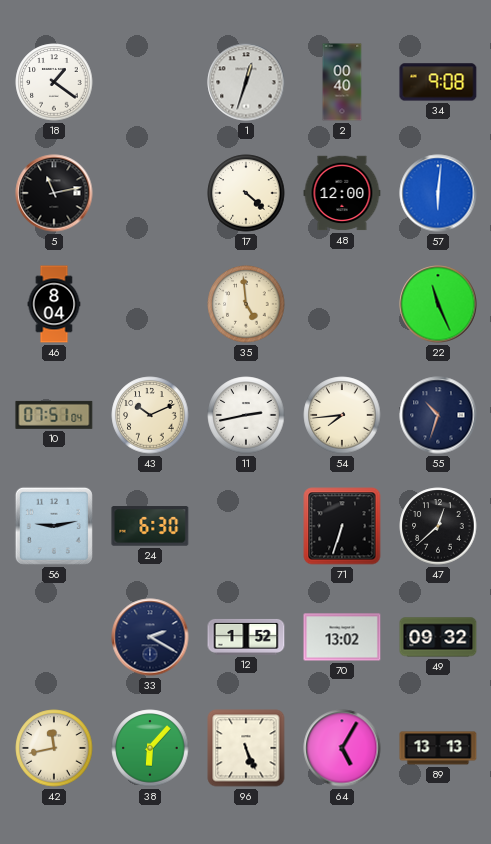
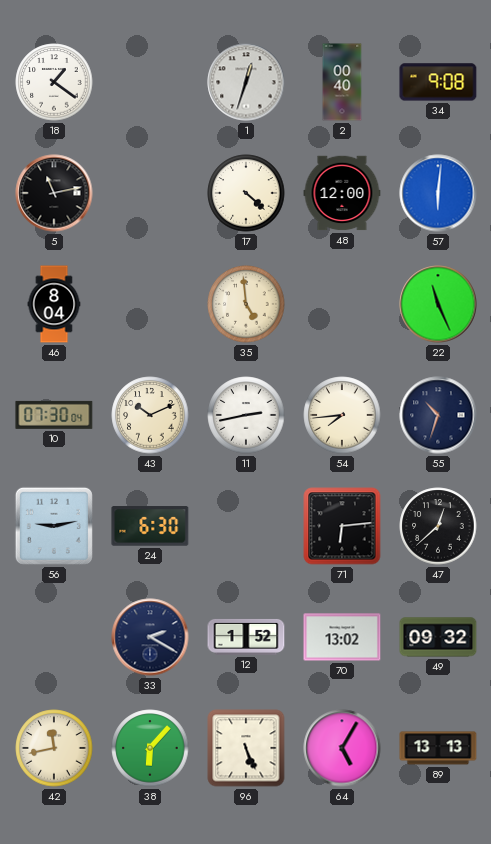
10: 07:51 -> 07:30
71: 6:33 -> 6:14
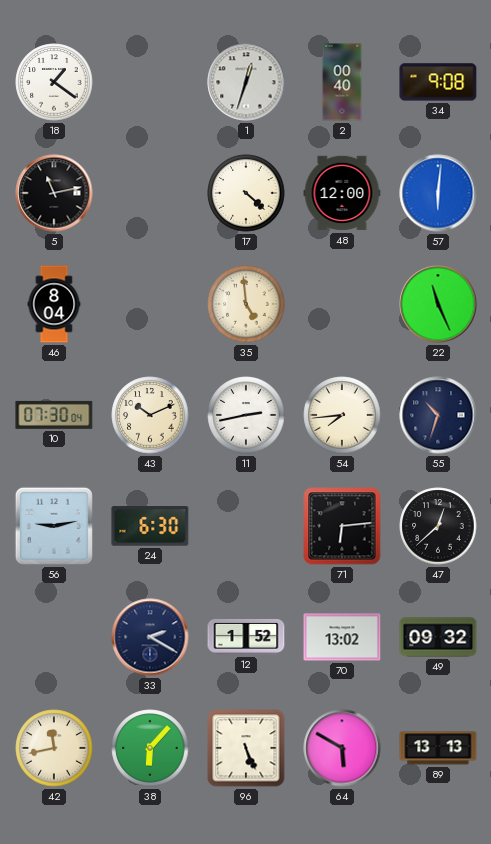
64: 5:05 -> 5:50
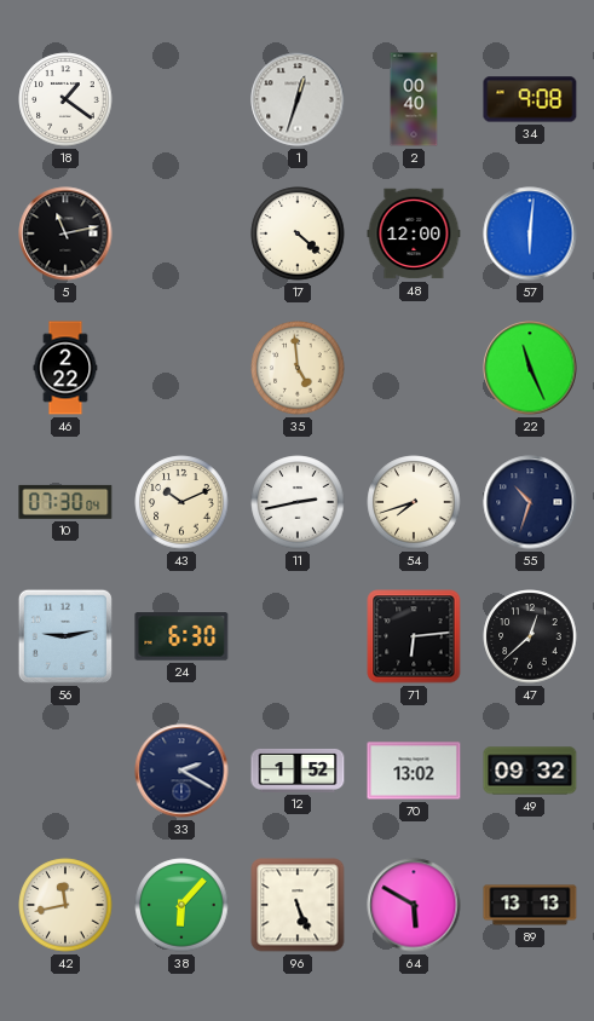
46: 8:04 -> 2:22
54: 7:44 -> 7:42
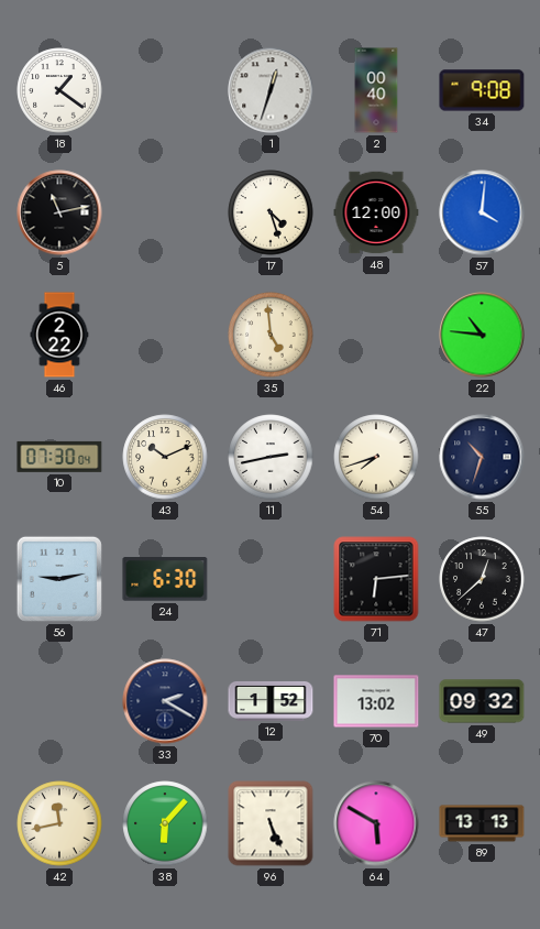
17: 4:22 -> 4:27
57: 6:01 -> 4:01
22: 11:26 -> 10:46
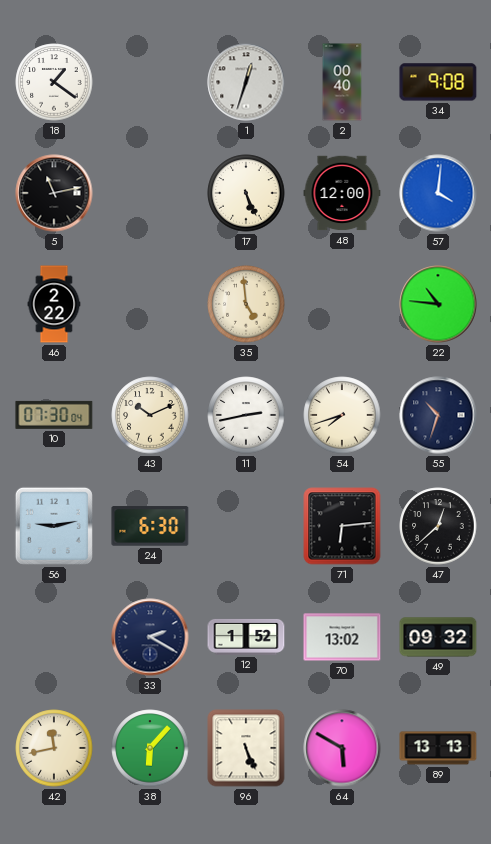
17: 4:27 -> 5:26
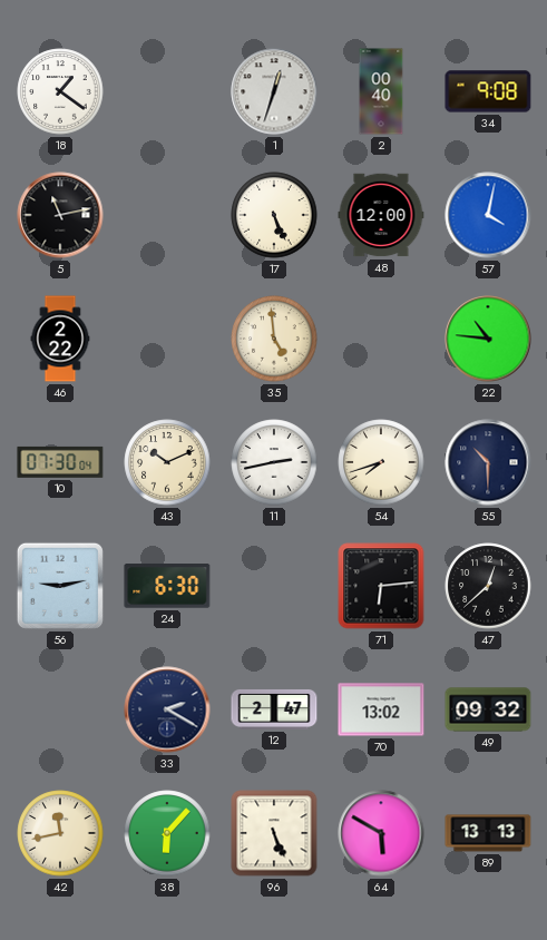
57: 4:01 -> 4:02
55: 10:33 -> 10:30
12: 1:52 -> 2:47
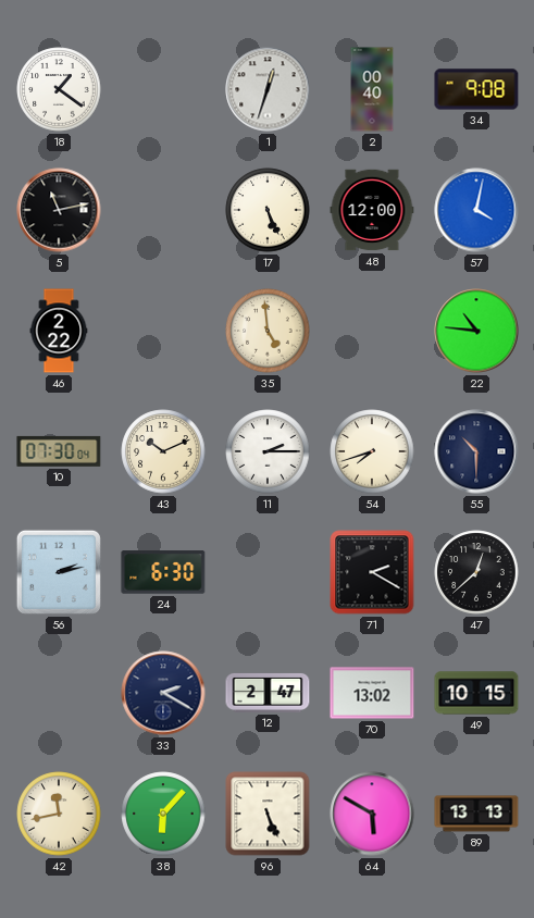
11: 2:43 -> 2:15
56: 9:13 -> 2:13
71: 6:14 -> 2:20
49: 09:32 -> 10:15
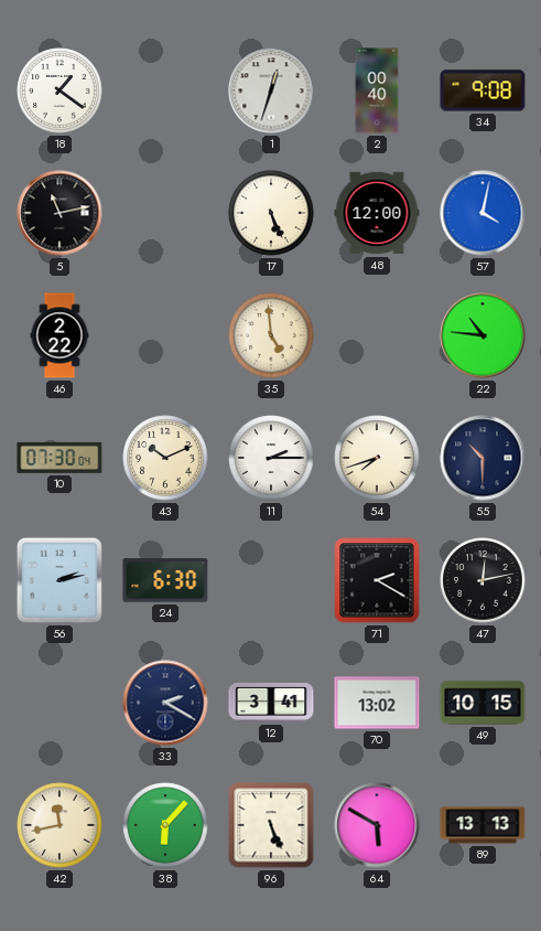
47: 12:38 -> 12:13
12: 2:47 -> 3:41
